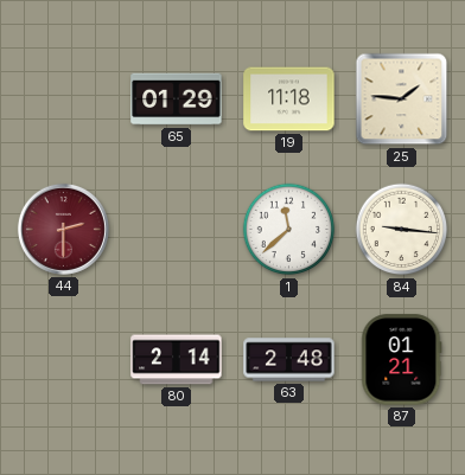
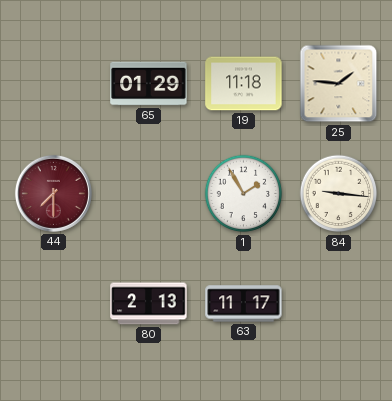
44: 2:30 -> 7:30
1: 11:38 -> 1:55
80: 2:14 -> 2:13
63: 2:48 -> 11:17
87: 01:21 -> none
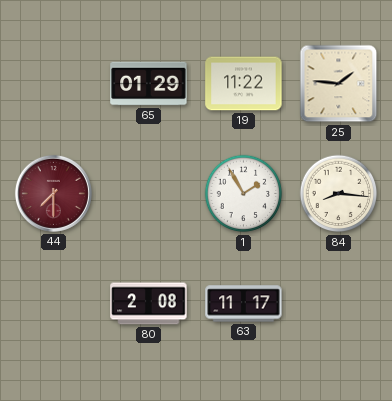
19: 11:18 -> 11:22
84: 9:16 -> 8:16
80: 2:13 -> 2:08
